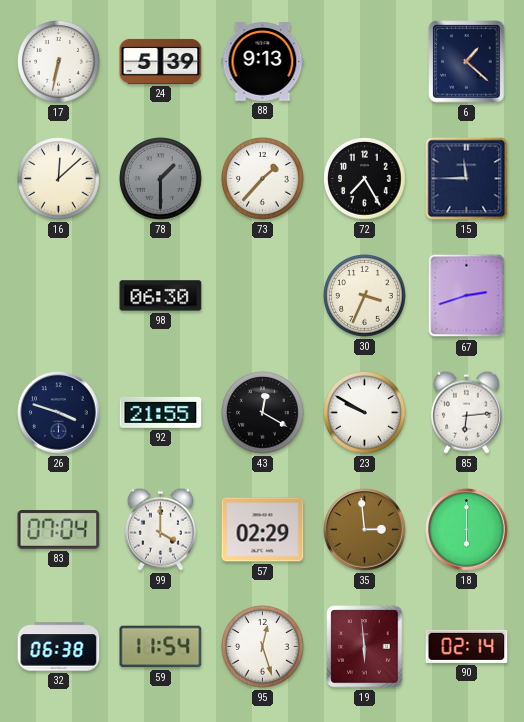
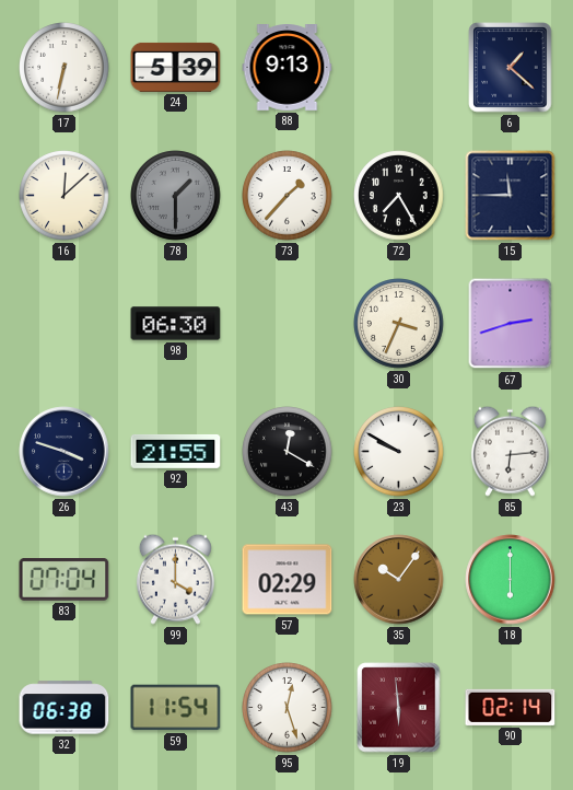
35: 2:59 -> 10:06
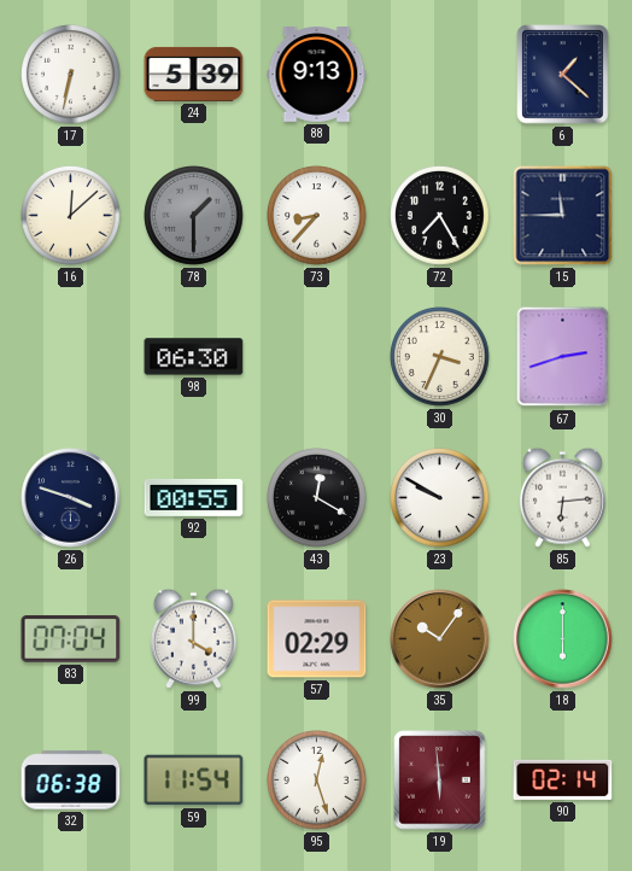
73: 1:37 -> 8:37
92: 21:55 -> 00:55
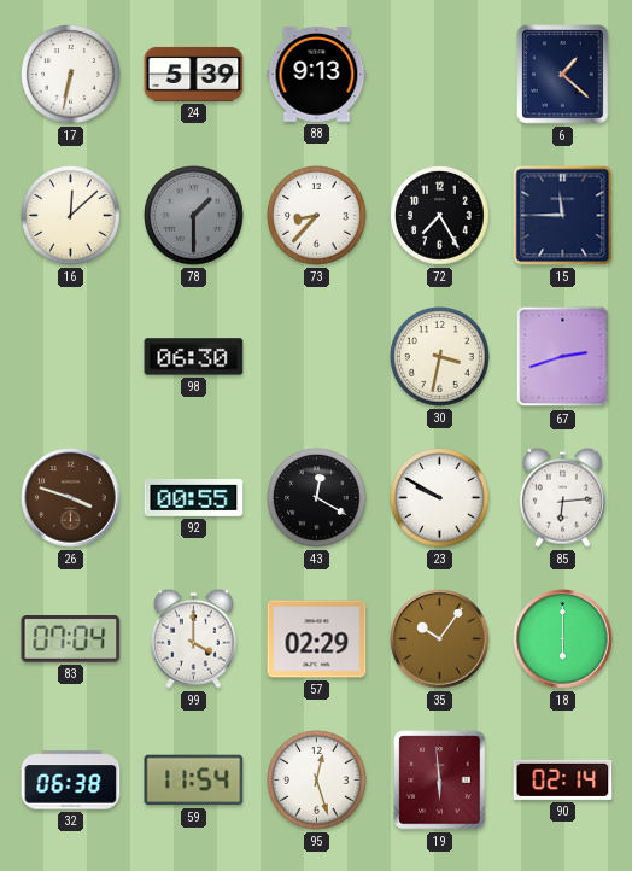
30: 3:34 -> 3:32
26 dial: navy -> brown
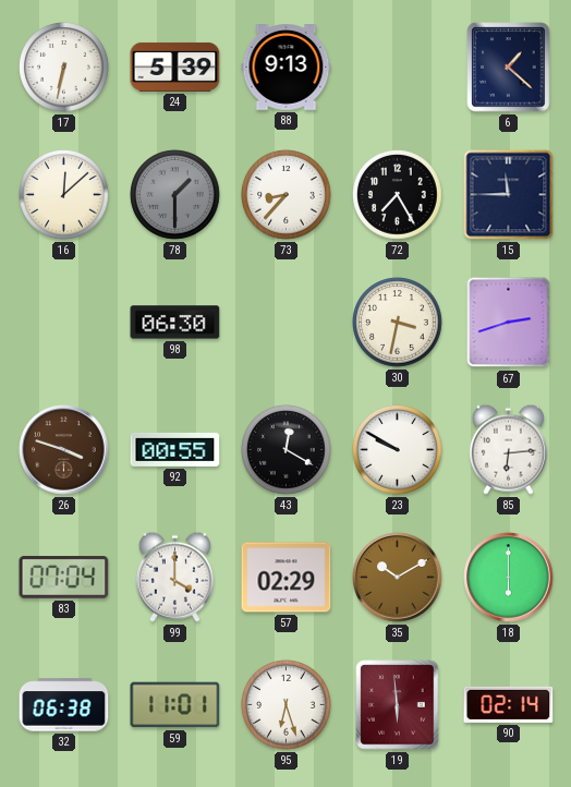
35: 10:06 -> 10:10
59: 11:54 -> 11:01
95: 12:27 -> 6:27
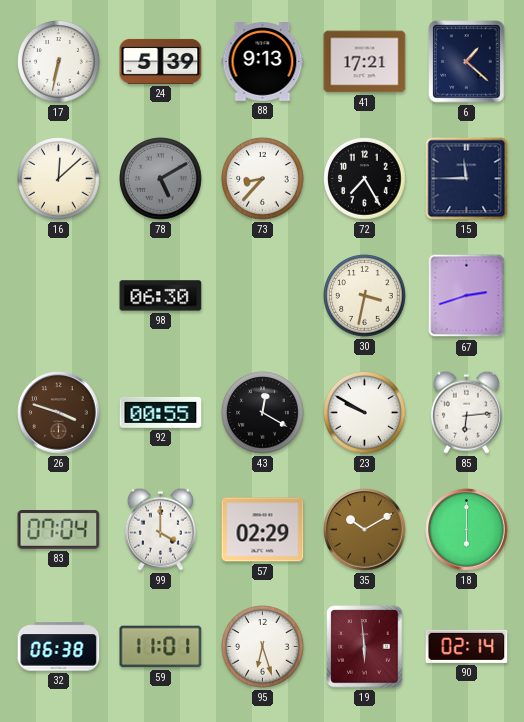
41: none -> 17:21
78: 1:30 -> 5:10
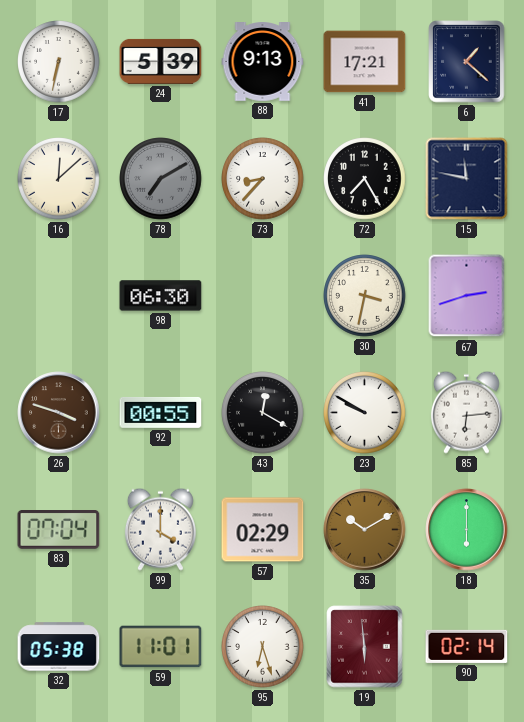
78: 5:10 -> 7:10
15: 11:45 -> 11:47
32: 06:38 -> 05:38
